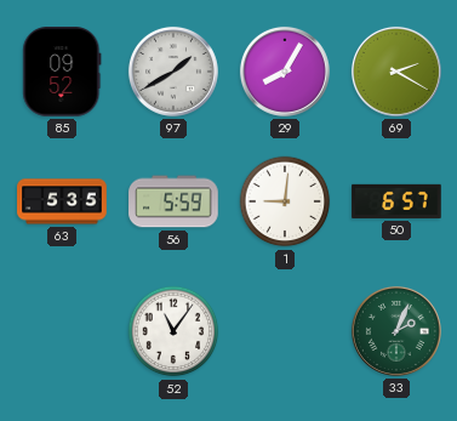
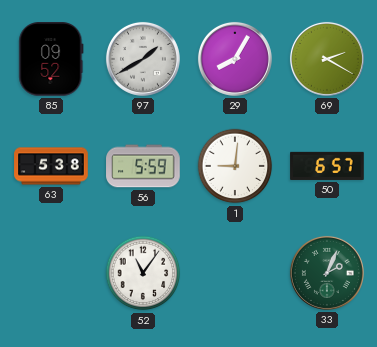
63: 5:35 -> 5:38
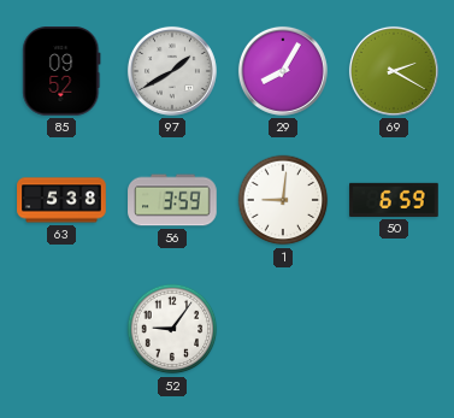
56: 5:59 -> 3:59
50: 6:57 -> 6:59
52: 11:06 -> 9:06
33: 2:04 -> none
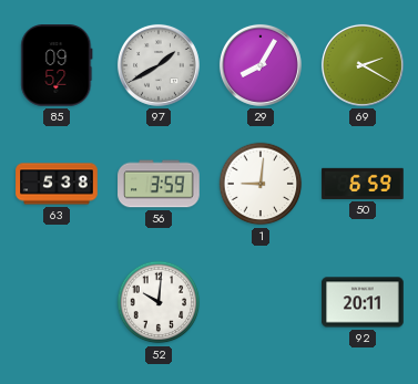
52: 9:06 -> 10:01
92: none -> 20:11
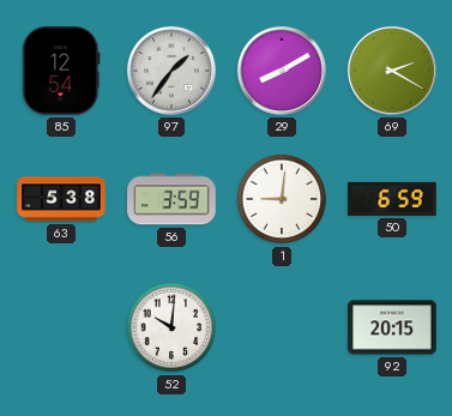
85: 09:52 -> 12:54
97: 1:40 -> 1:36
29: 8:05 -> 8:10
92: 20:11 -> 20:15
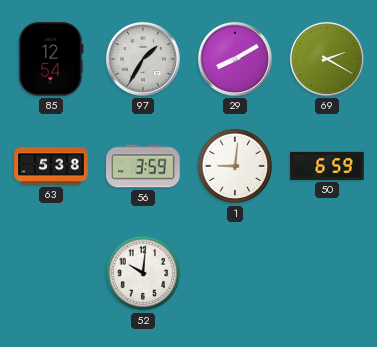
97: 1:36 -> 1:35
92: 20:15 -> none
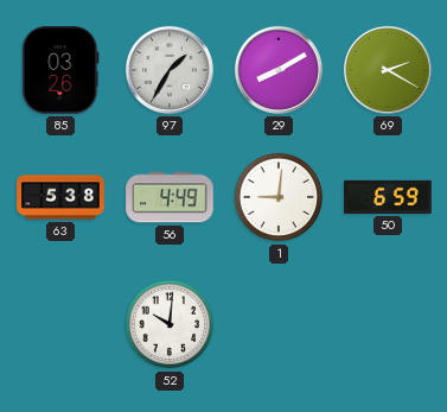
85: 12:54 -> 03:26
56: 3:59 -> 4:49
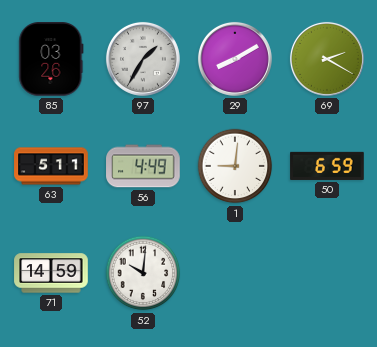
63: 5:38 -> 5:11
71: none -> 14:59
